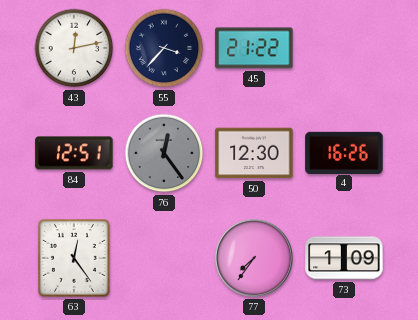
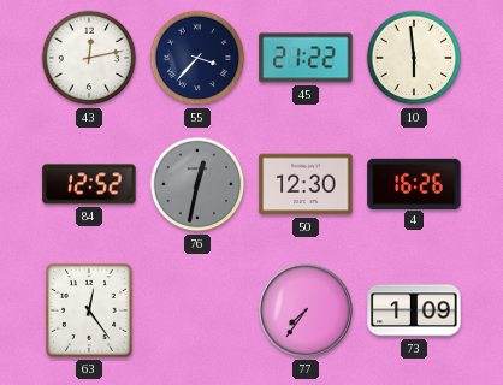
10: none -> 5:59
84: 12:51 -> 12:52
76: 12:24 -> 12:32
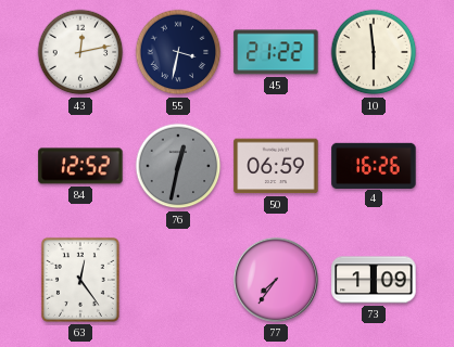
55: 3:37 -> 3:32
50: 12:30 -> 06:59
